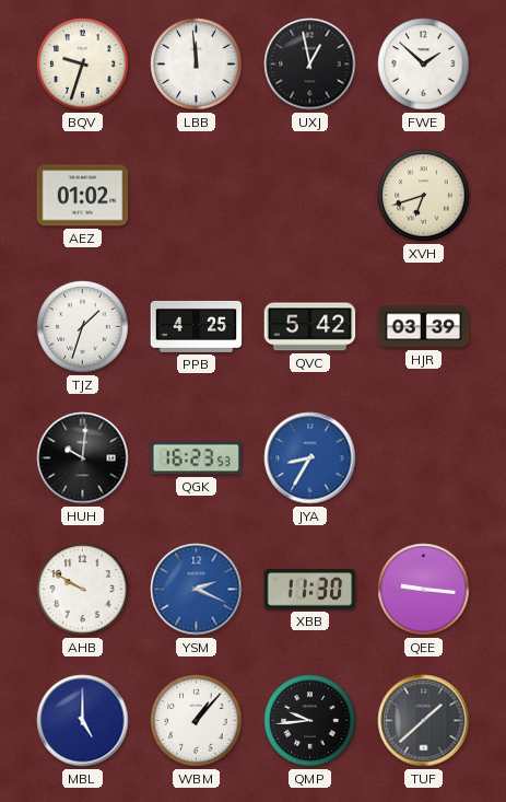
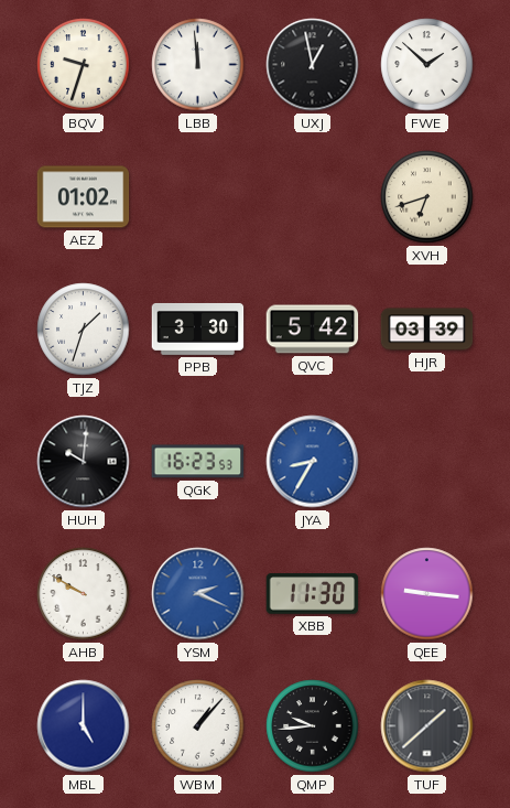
PPB: 4:25 -> 3:30
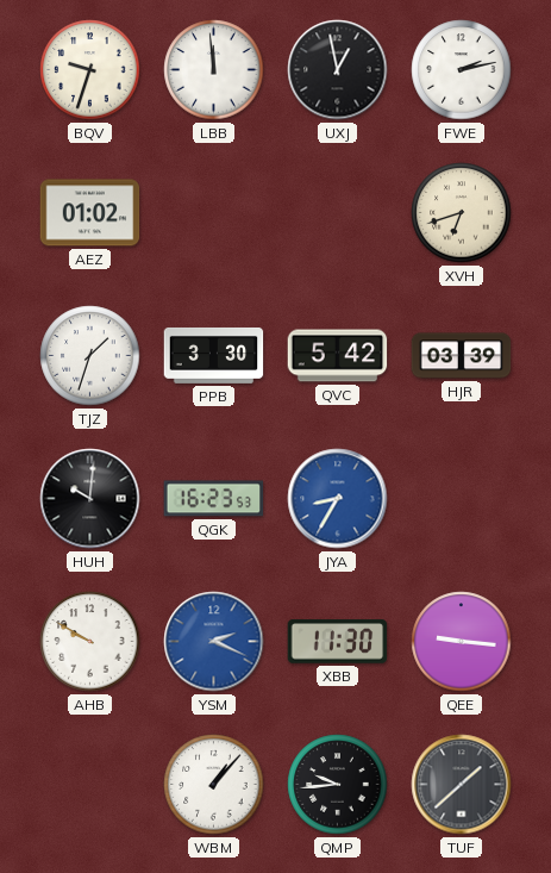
FWE: 1:52 -> 2:13
MBL: 5:00 -> none
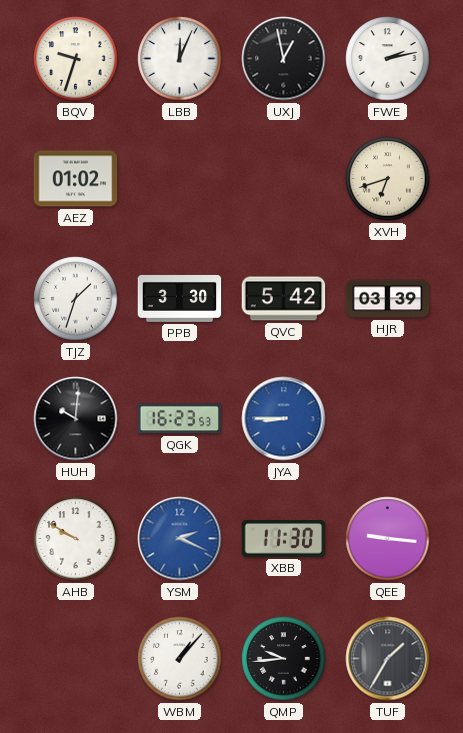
LBB: 11:59 -> 12:04
JYA: 8:35 -> 8:45
TUF: 1:38 -> 1:35
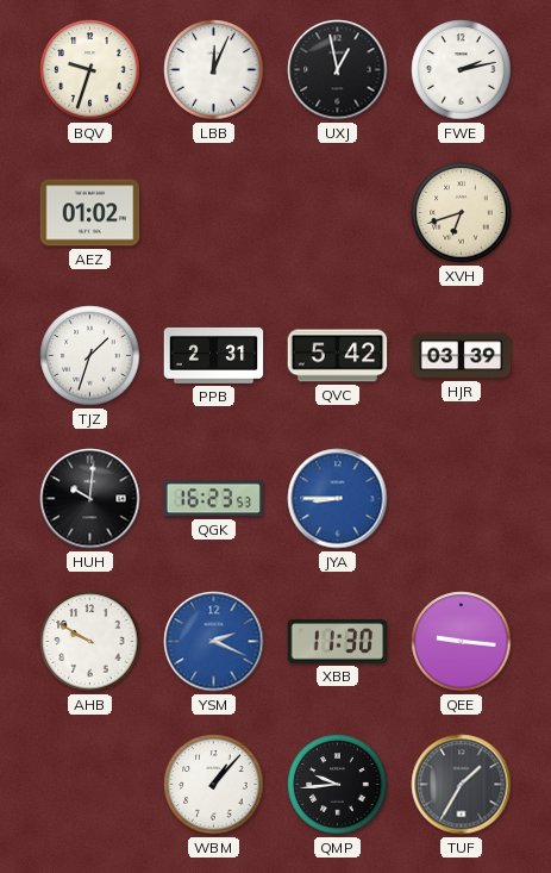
PPB: 3:30 -> 2:31
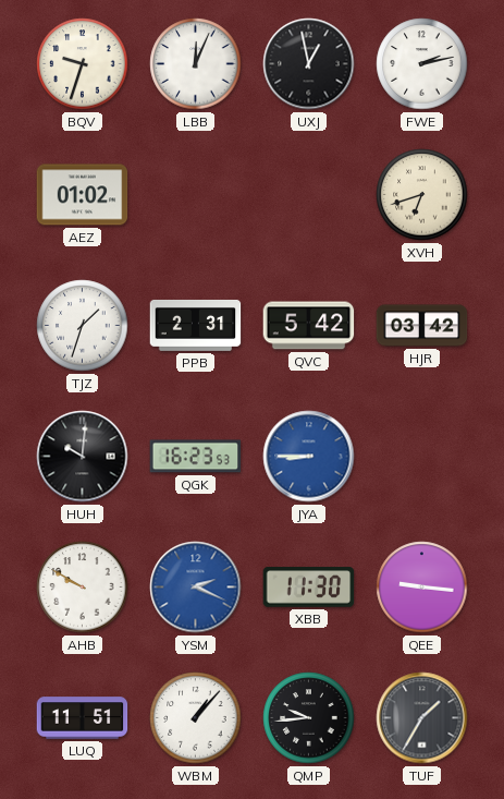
HJR: 03:39 -> 03:42
LUQ: none -> 11:51
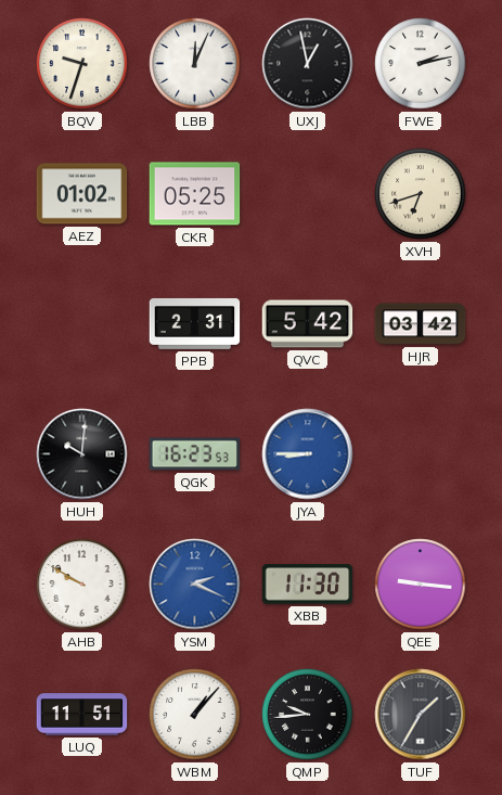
CKR: none -> 05:25
TJZ: 1:33 -> none
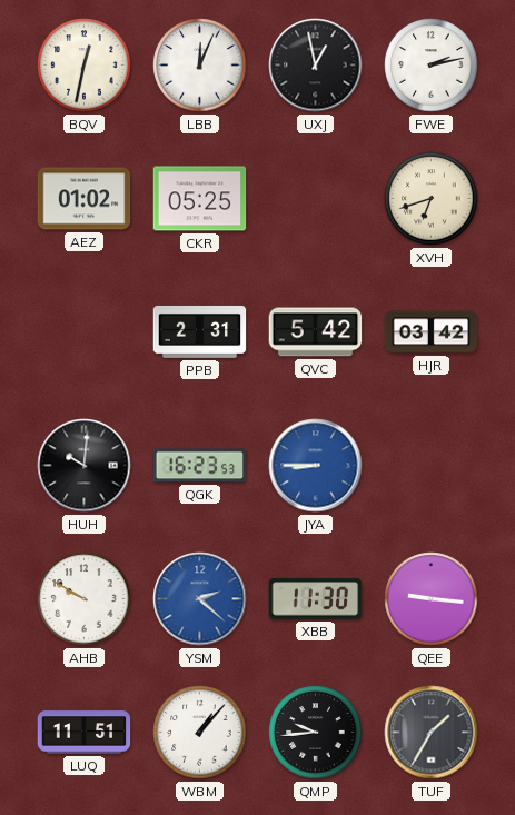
BQV: 9:33 -> 12:32
YSM: 2:19 -> 2:22
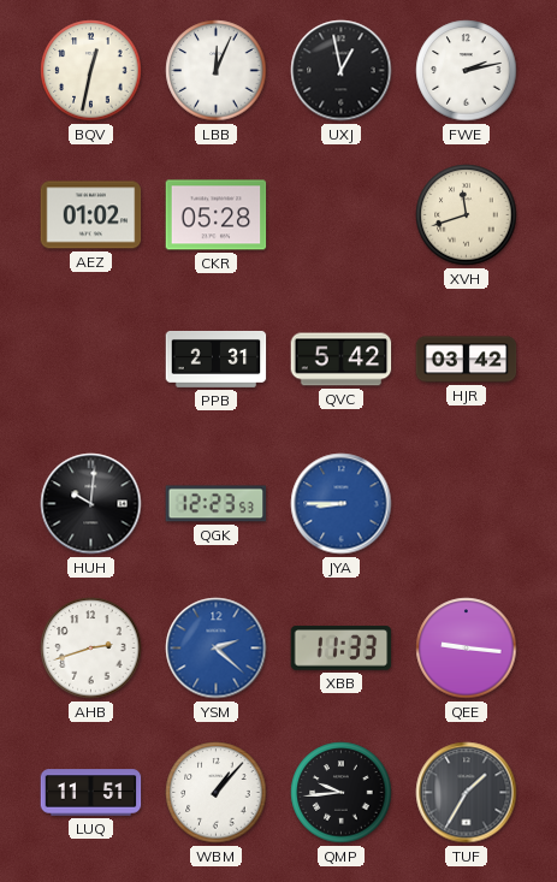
CKR: 05:25 -> 05:28
XVH: 6:42 -> 11:42
QGK: 16:23 -> 12:23
AHB: 9:50 -> 2:42
XBB: 11:30 -> 11:33
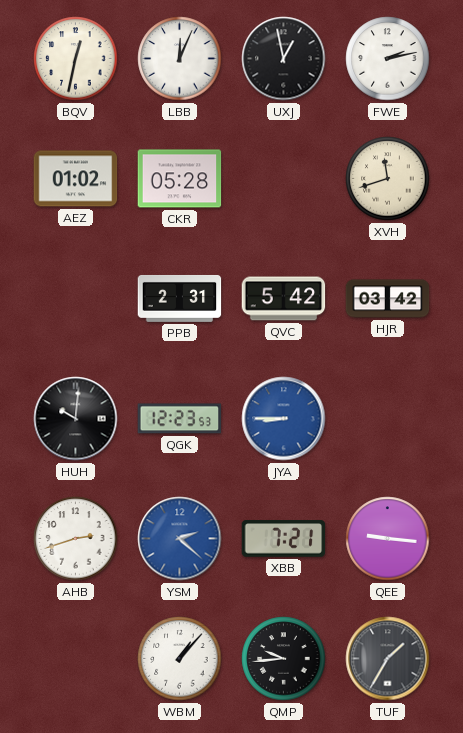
XBB: 11:33 -> 7:21
LUQ: 11:51 -> none
